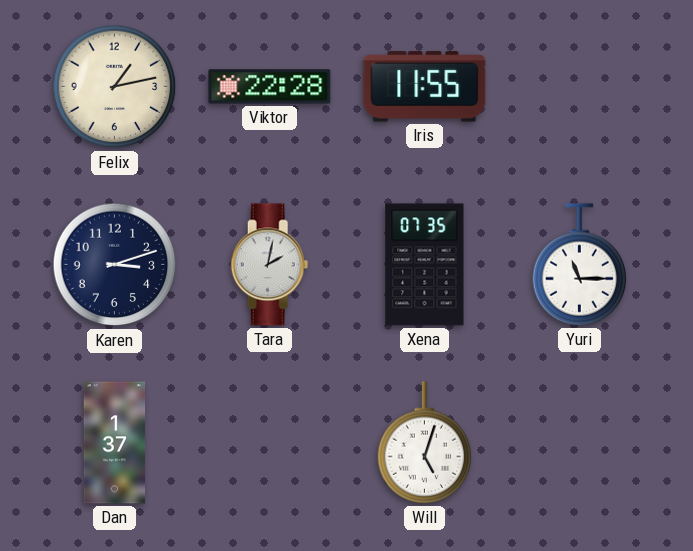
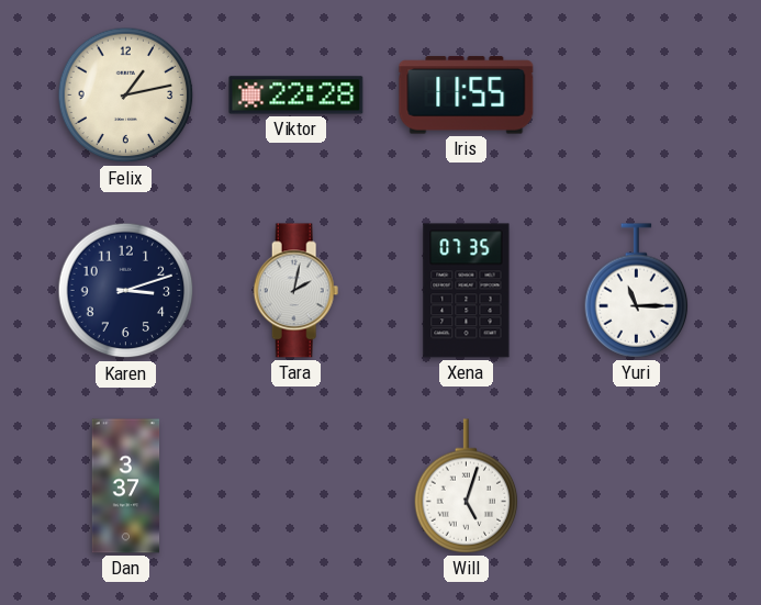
Dan: 1:37 -> 3:37
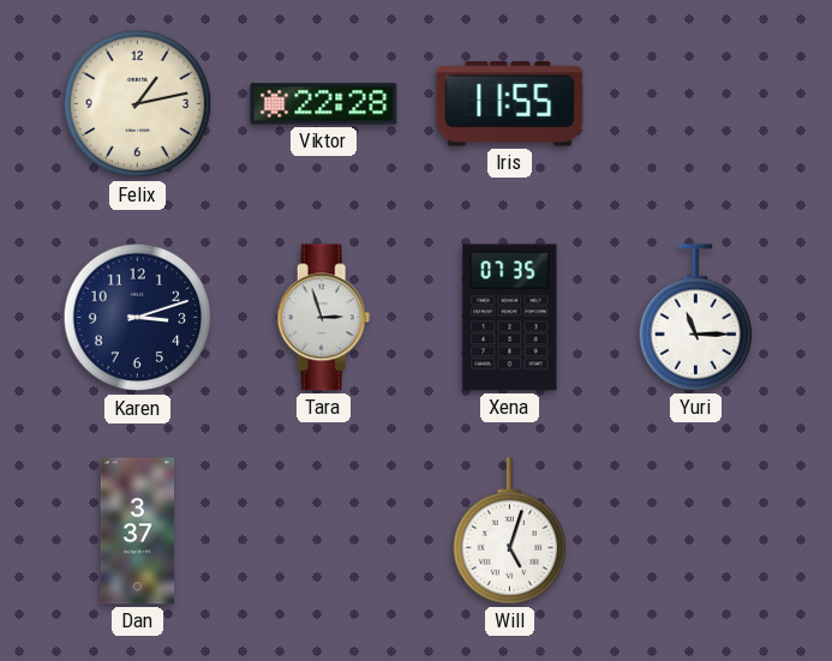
Tara: 2:02 -> 2:57
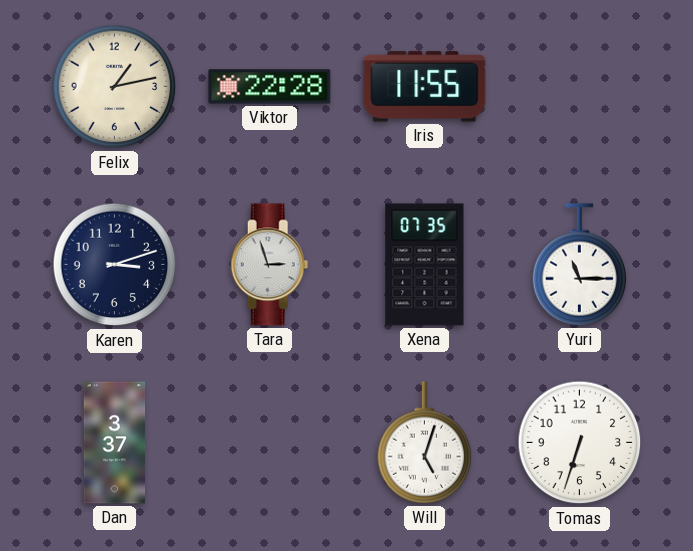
Tomas: none -> 6:33
